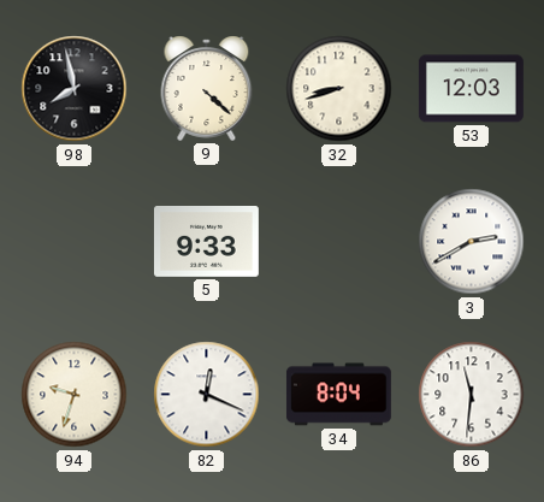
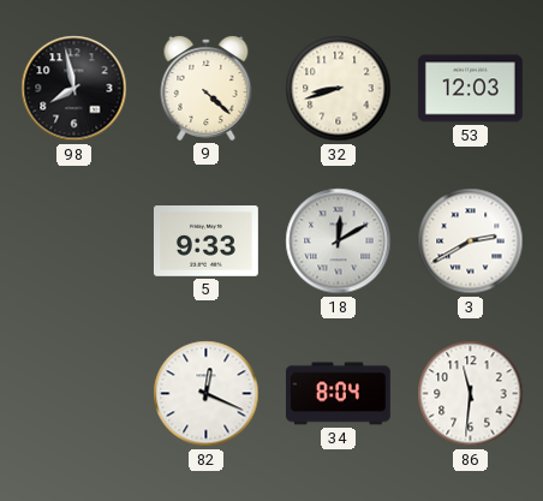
18: none -> 12:10
94: 9:33 -> none
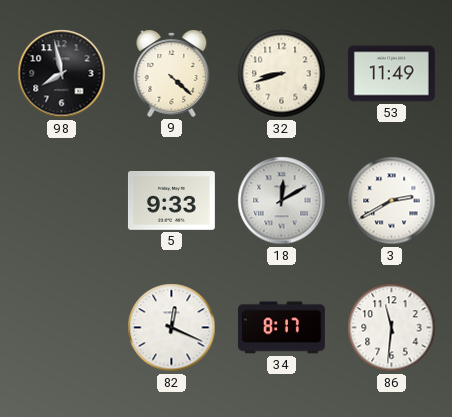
53: 12:03 -> 11:49
34: 8:04 -> 8:17
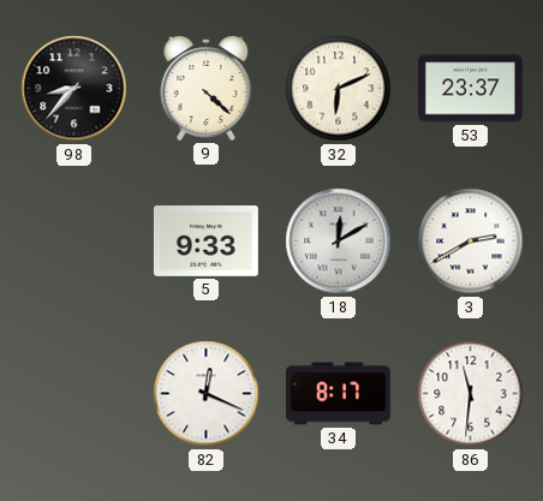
98: 7:58 -> 8:37
32: 8:42 -> 6:11
53: 11:49 -> 23:37
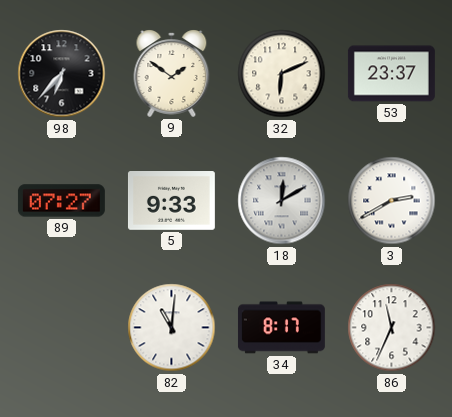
98: 8:37 -> 6:37
9: 4:22 -> 1:51
89: none -> 07:27
82: 12:19 -> 11:01
86: 11:31 -> 11:34
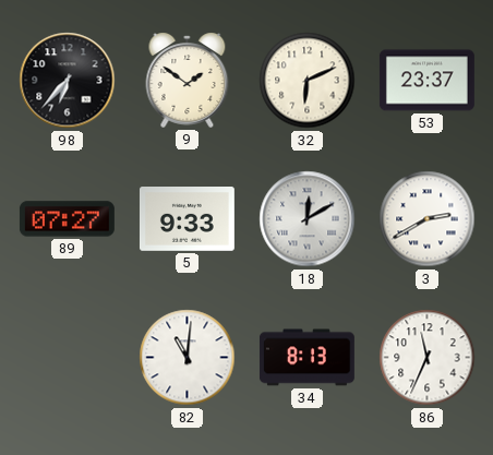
34: 8:17 -> 8:13
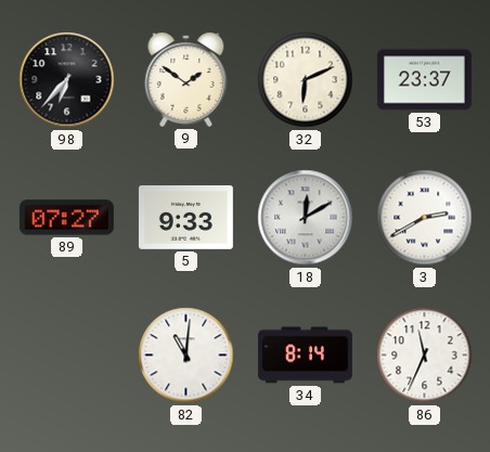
34: 8:13 -> 8:14
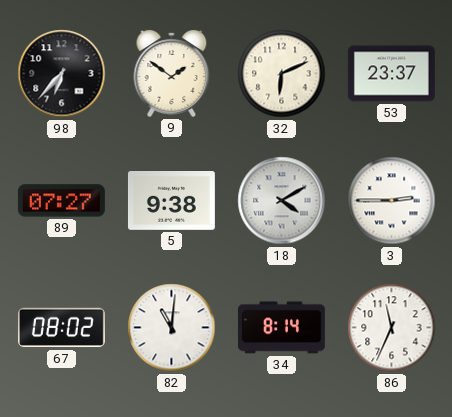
5: 9:33 -> 9:38
18: 12:10 -> 4:10
3: 2:40 -> 2:45
67: none -> 08:02
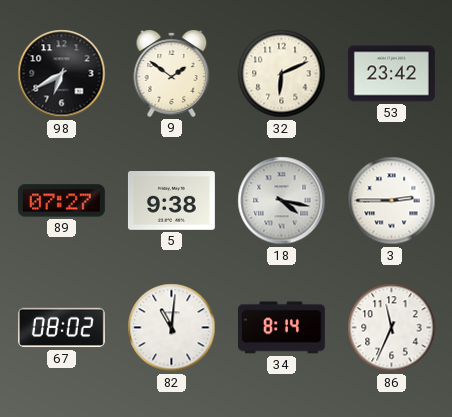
98: 6:37 -> 6:40
53: 23:37 -> 23:42
18: 4:10 -> 4:17
